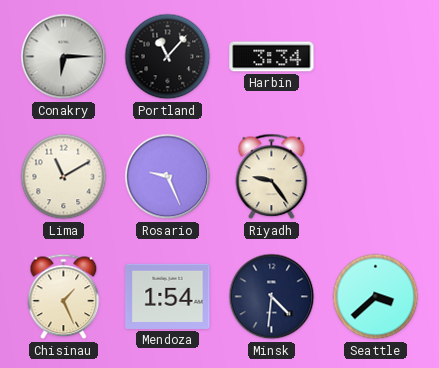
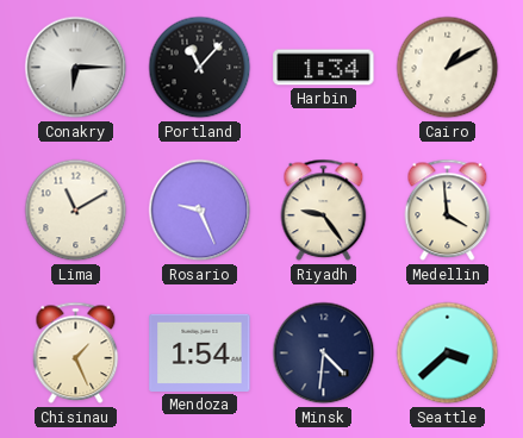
Harbin: 3:34 -> 1:34
Cairo: none -> 1:10
Medellin: none -> 3:59
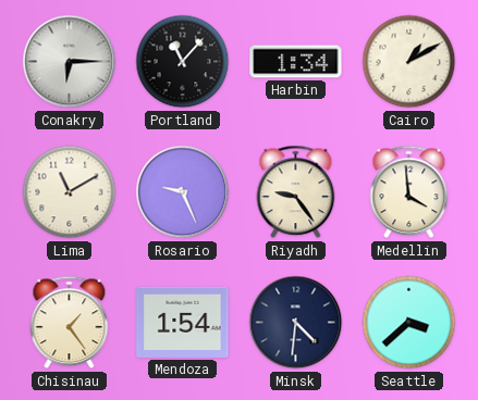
Chisinau: 1:26 -> 1:24
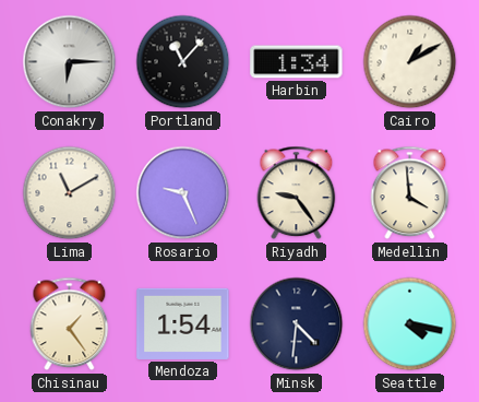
Seattle: 3:38 -> 4:17
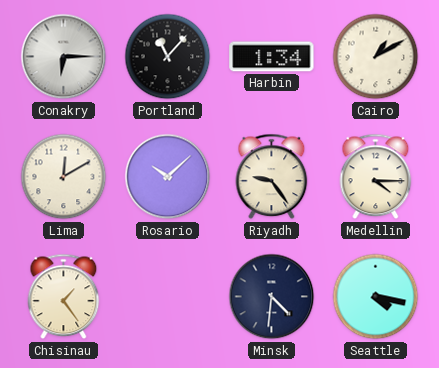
Lima: 11:10 -> 12:10
Rosario: 9:26 -> 10:08
Medellin: 3:59 -> 4:15
Mendoza: 1:54 -> none
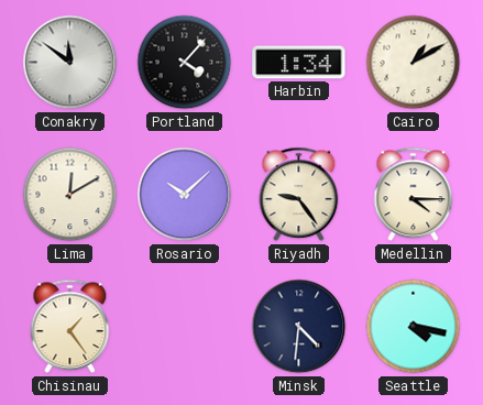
Conakry: 6:15 -> 11:51
Portland: 11:07 -> 4:07
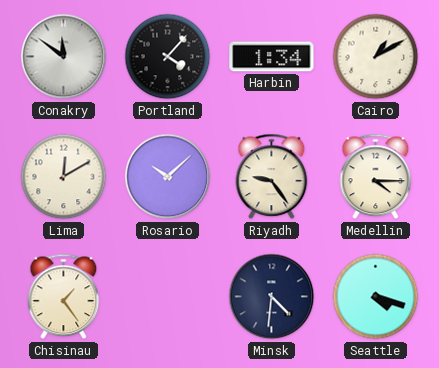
Seattle: 4:17 -> 4:18
